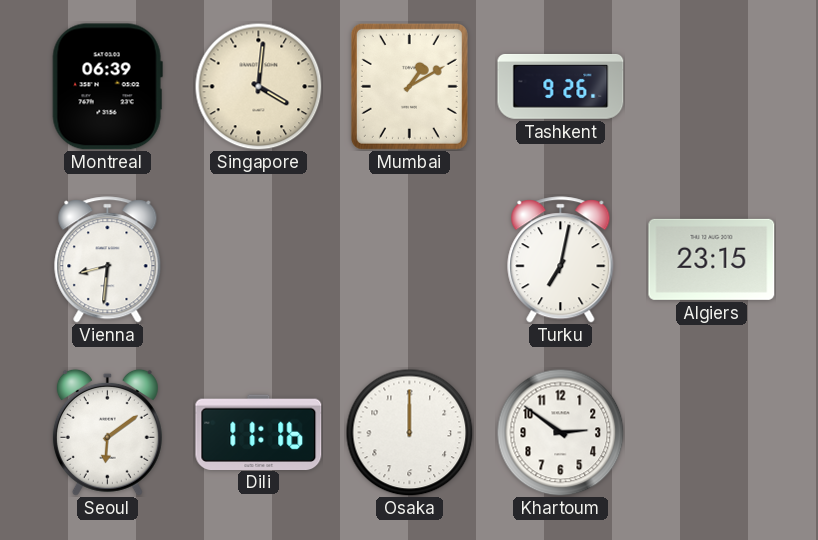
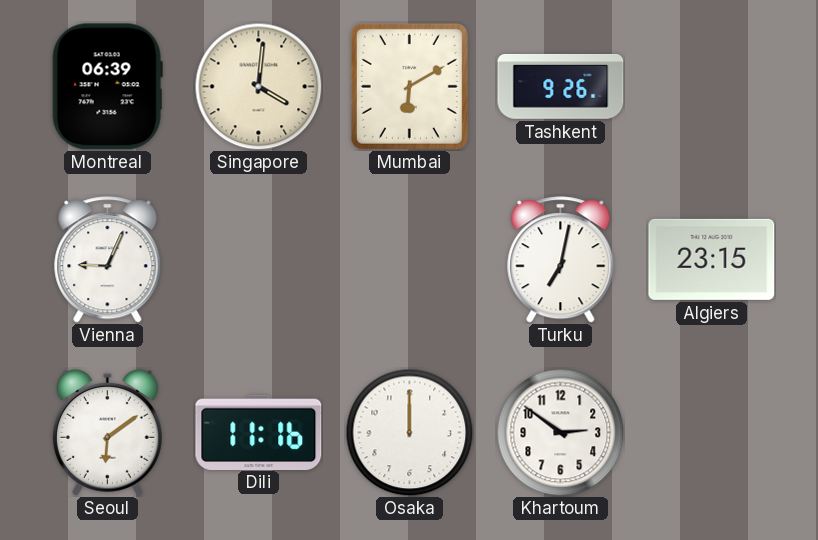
Mumbai: 1:10 -> 6:10
Vienna: 8:31 -> 9:04
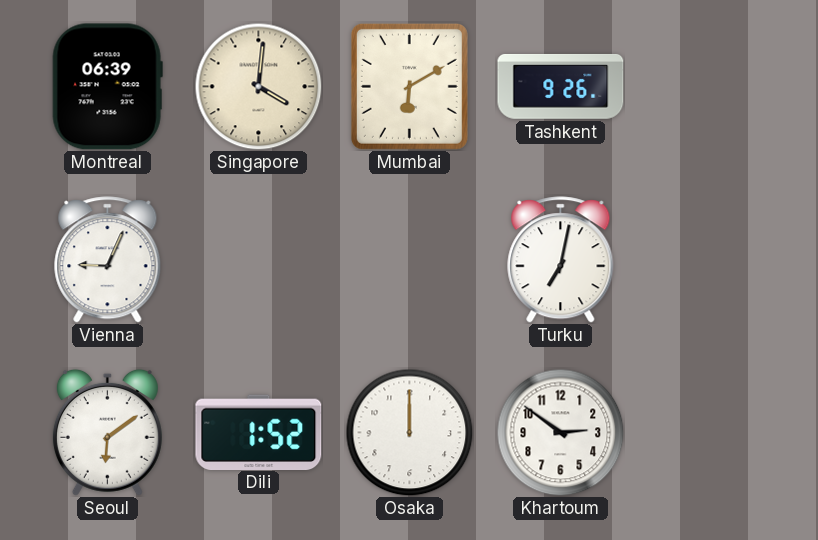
Algiers: 23:15 -> none
Dili: 11:16 -> 1:52
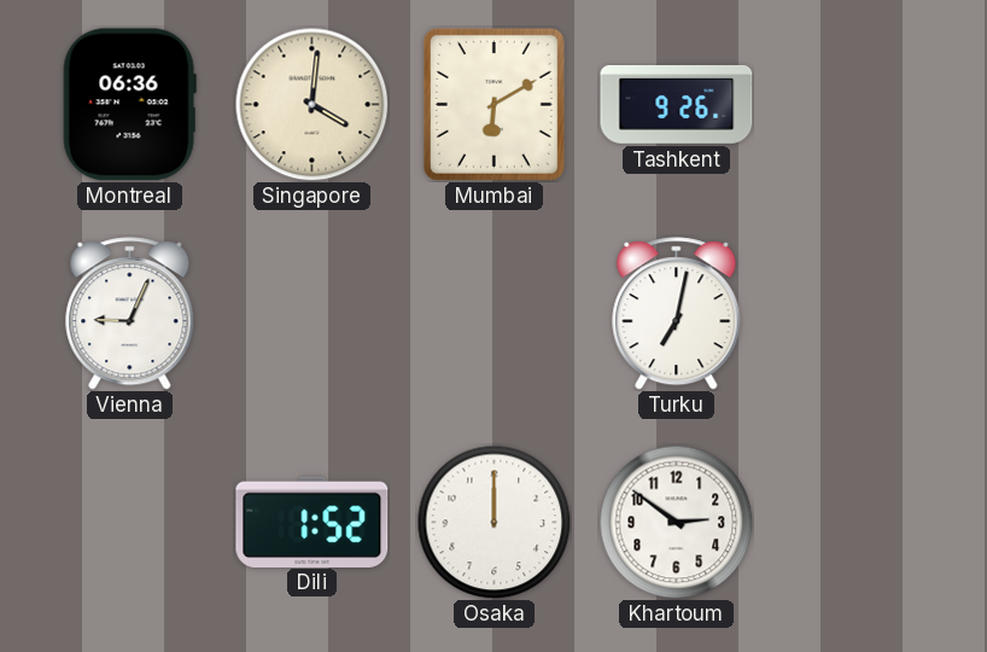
Montreal: 06:39 -> 06:36
Seoul: 6:09 -> none
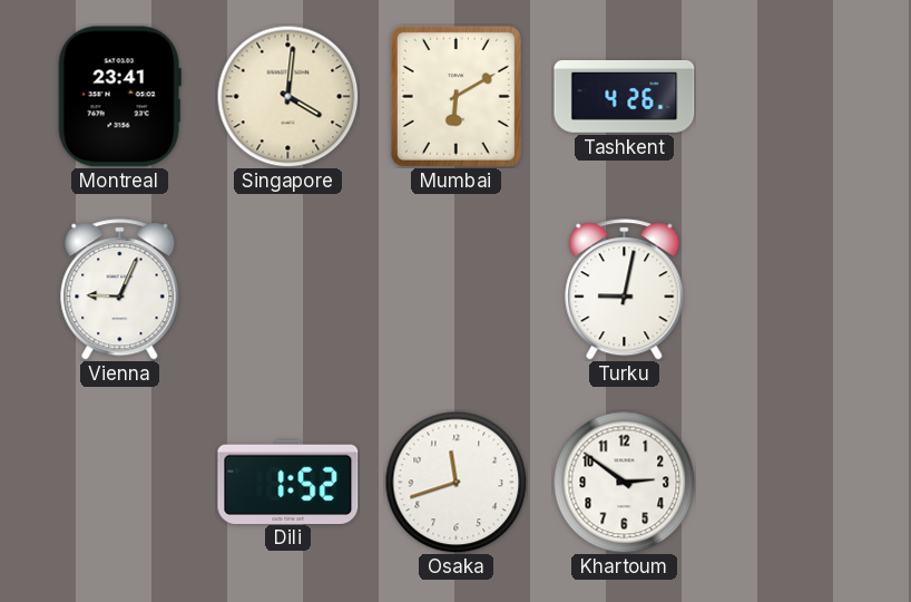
Montreal: 06:36 -> 23:41
Tashkent: 9:26 -> 4:26
Turku: 7:02 -> 9:02
Osaka: 12:00 -> 11:42
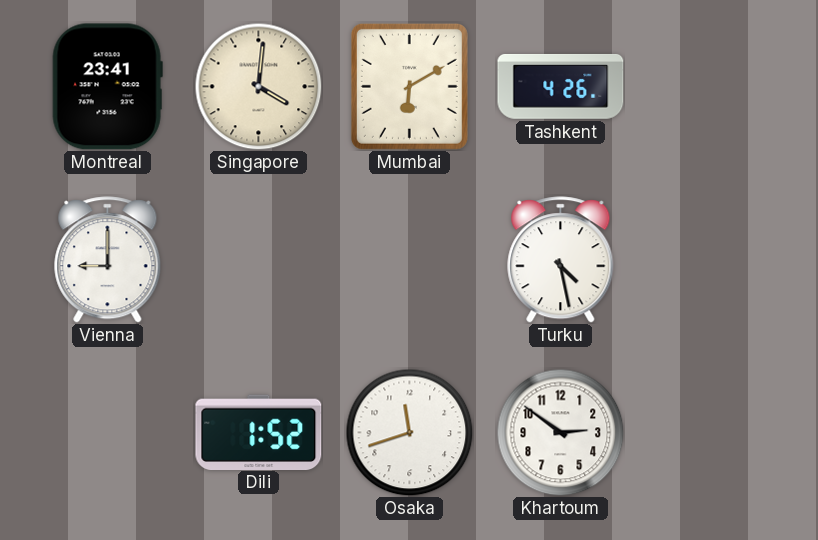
Vienna: 9:04 -> 9:00
Turku: 9:02 -> 4:28
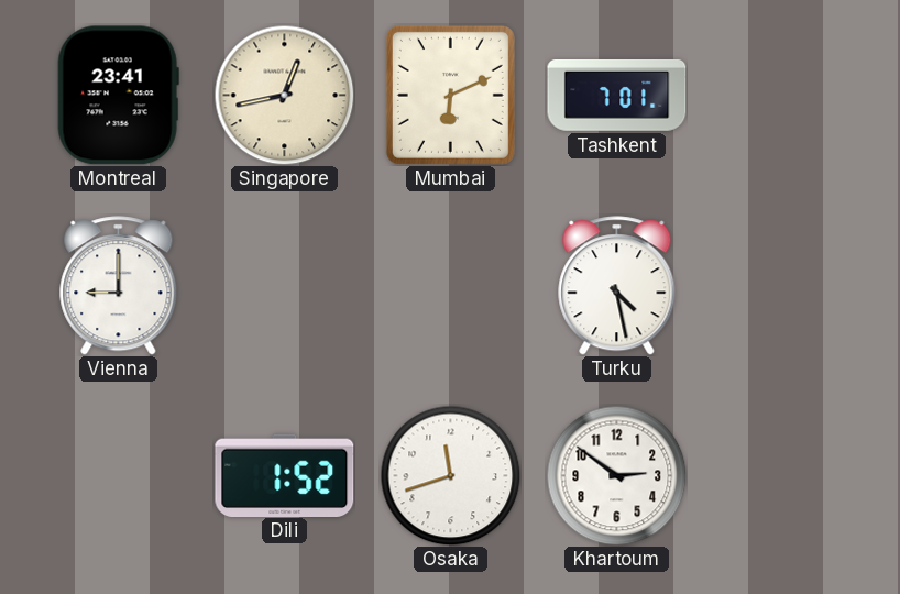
Singapore: 4:01 -> 12:43
Mumbai: 6:10 -> 6:11
Tashkent: 4:26 -> 7:01
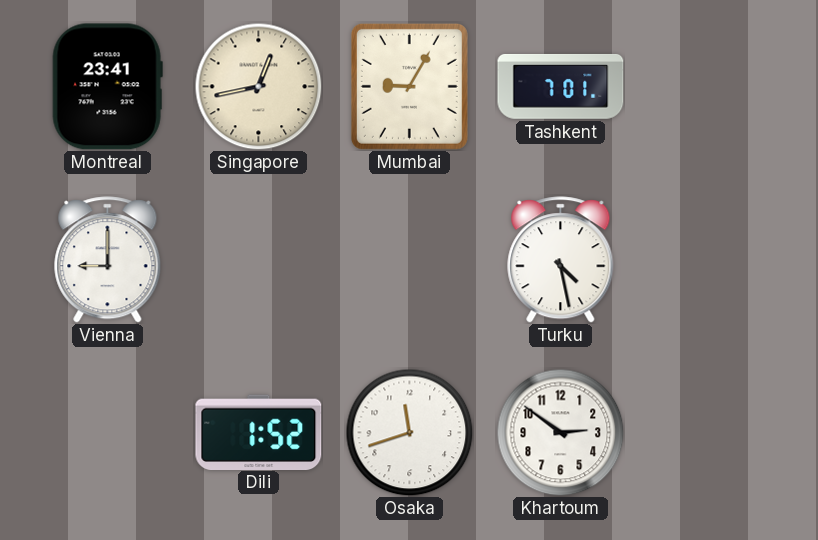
Mumbai: 6:11 -> 9:05
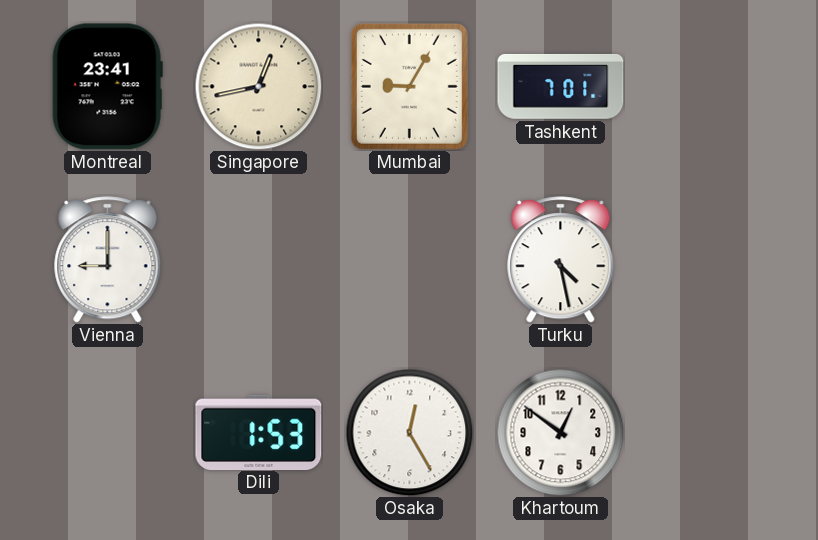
Dili: 1:52 -> 1:53
Osaka: 11:42 -> 12:25
Khartoum: 2:51 -> 12:51
